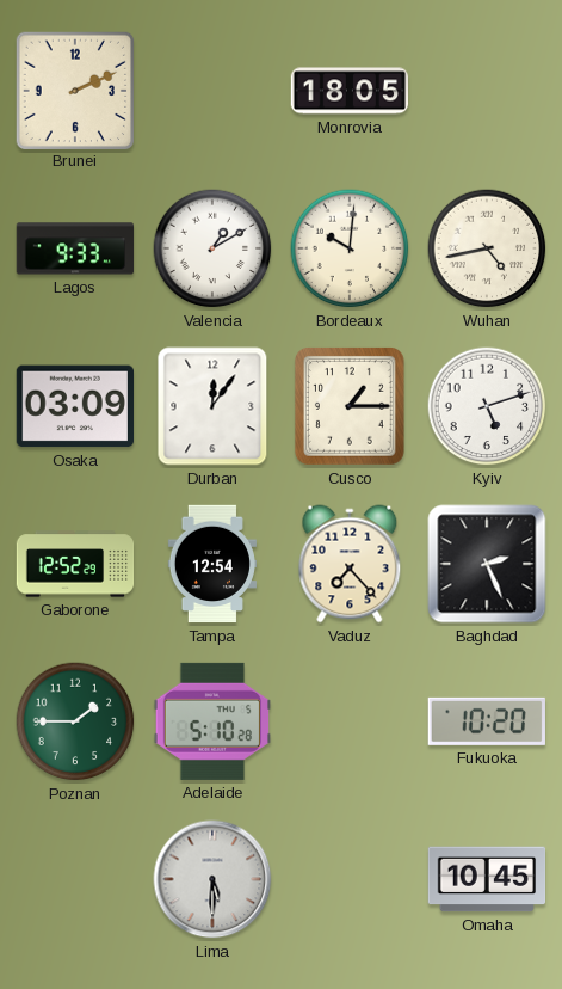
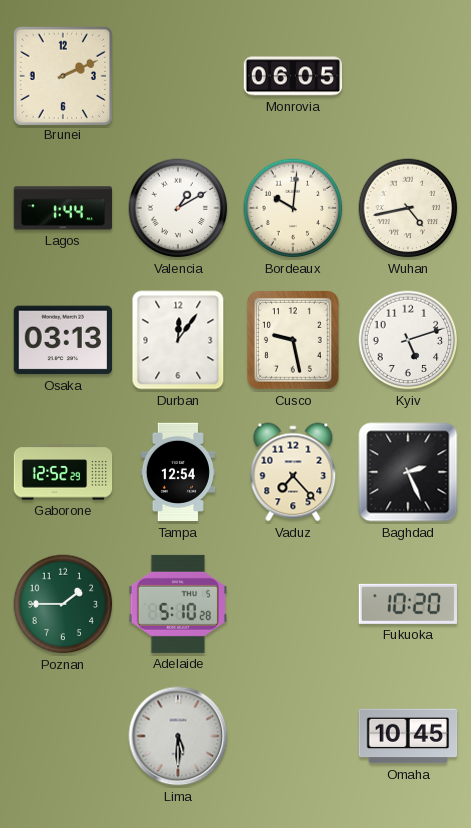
Monrovia: 18:05 -> 06:05
Lagos: 9:33 -> 1:44
Osaka: 03:09 -> 03:13
Cusco: 1:15 -> 9:28
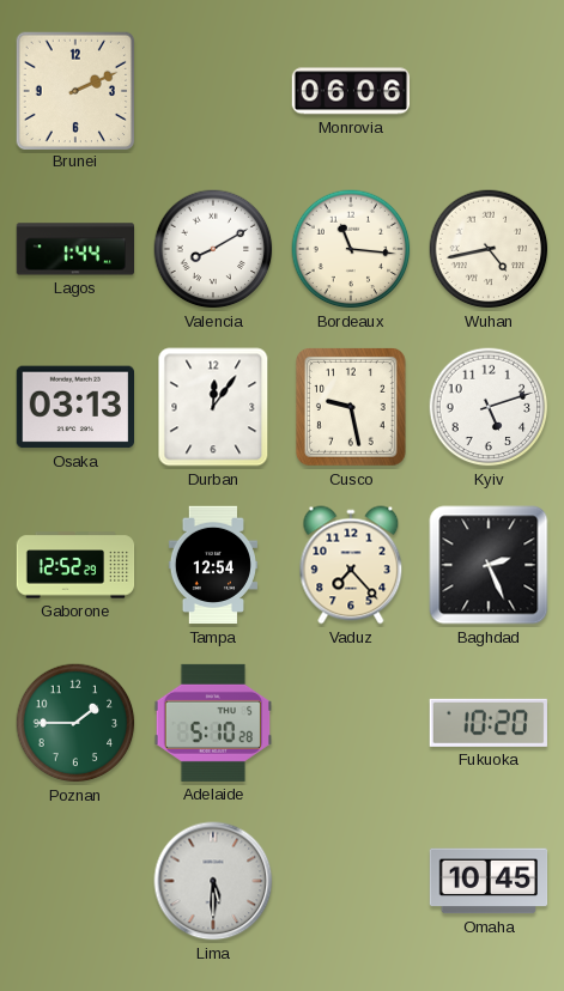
Monrovia: 06:05 -> 06:06
Valencia: 1:10 -> 8:10
Bordeaux: 10:01 -> 11:16
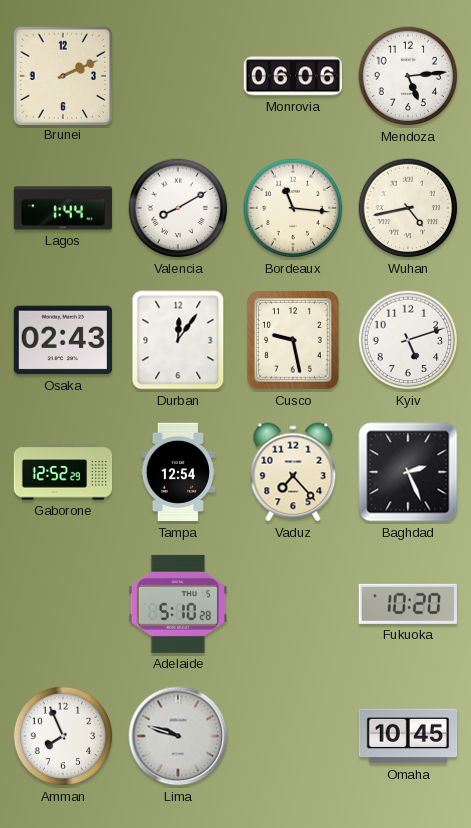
Mendoza: none -> 5:14
Osaka: 03:13 -> 02:43
Poznan: 1:45 -> none
Amman: none -> 7:56
Lima: 5:30 -> 9:48
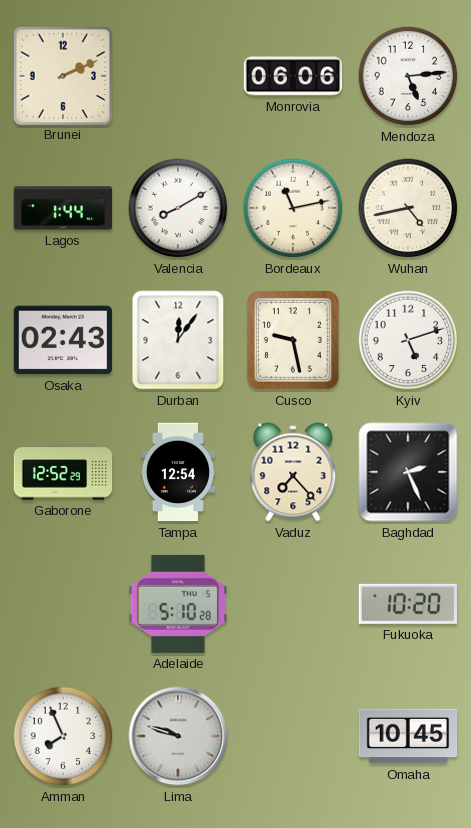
Bordeaux: 11:16 -> 11:13
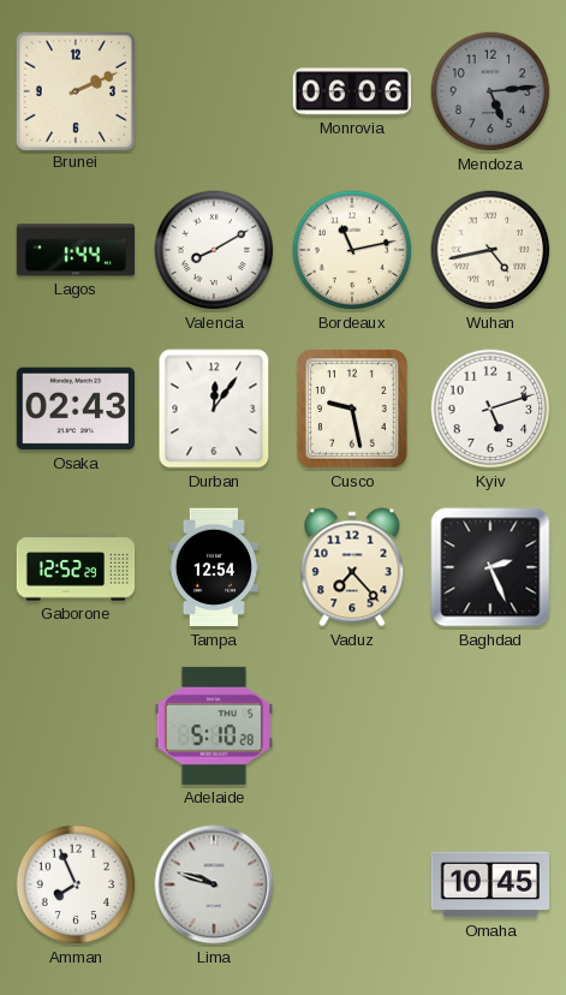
Mendoza dial: white -> grey
Fukuoka: 10:20 -> none
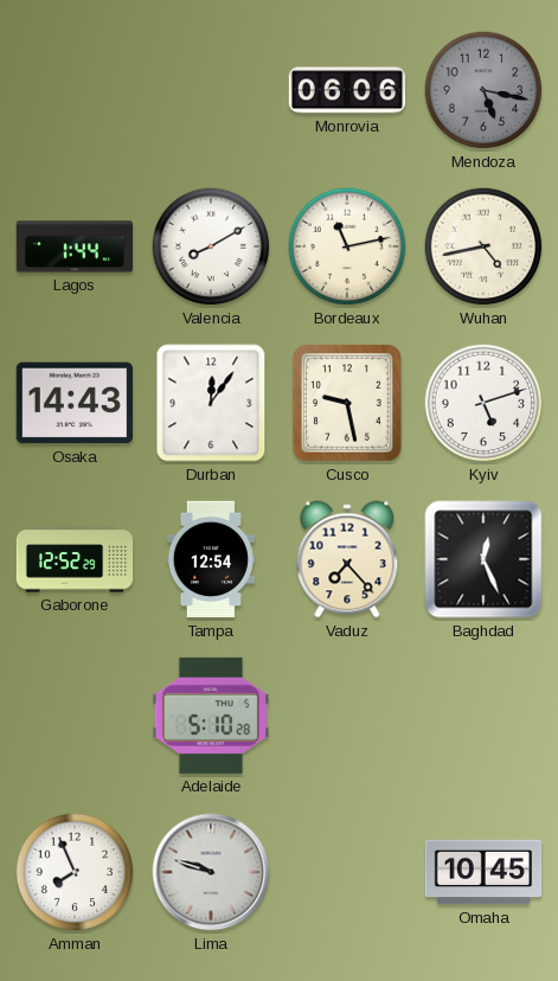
Brunei: 2:11 -> none
Mendoza: 5:14 -> 5:17
Osaka: 02:43 -> 14:43
Baghdad: 2:26 -> 12:26
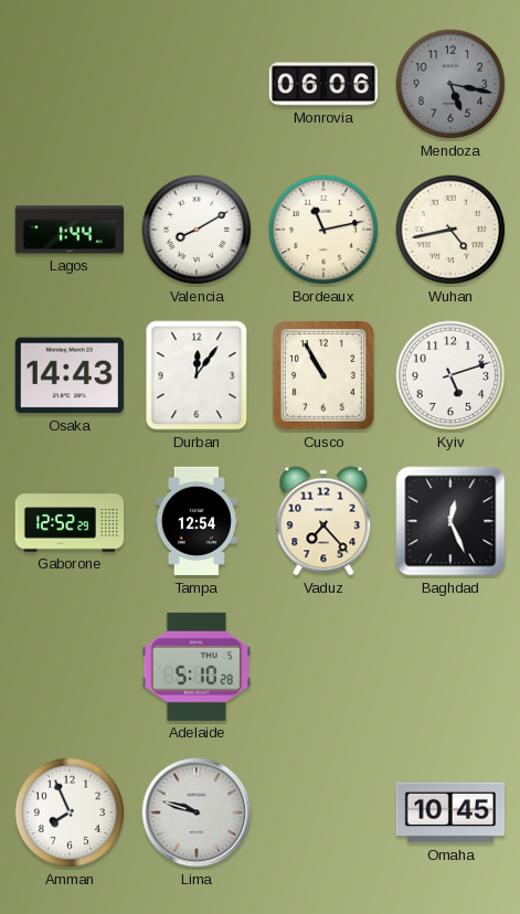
Cusco: 9:28 -> 10:55
